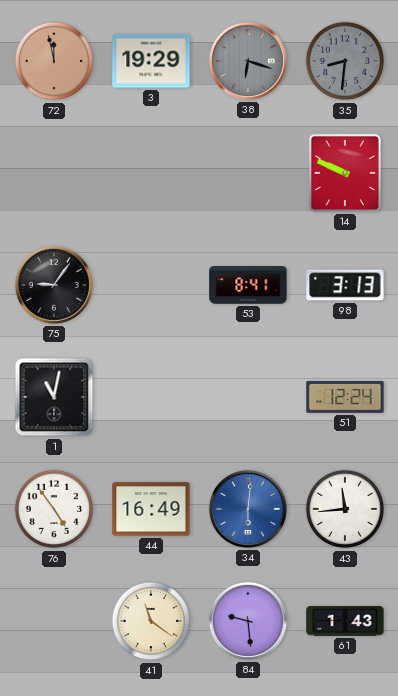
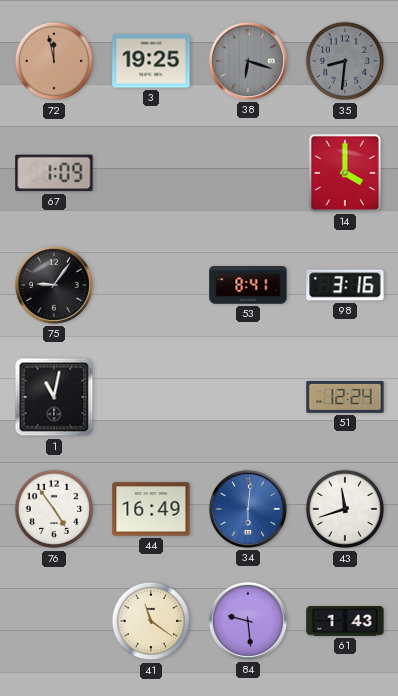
3: 19:29 -> 19:25
67: none -> 1:09
14: 9:49 -> 4:00
98: 3:13 -> 3:16
43: 11:44 -> 11:42
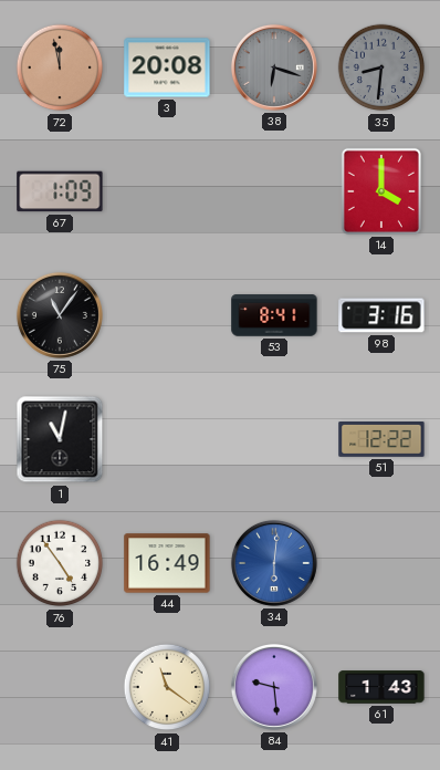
3: 19:25 -> 20:08
75: 9:06 -> 11:06
51: 12:24 -> 12:22
43: 11:42 -> none
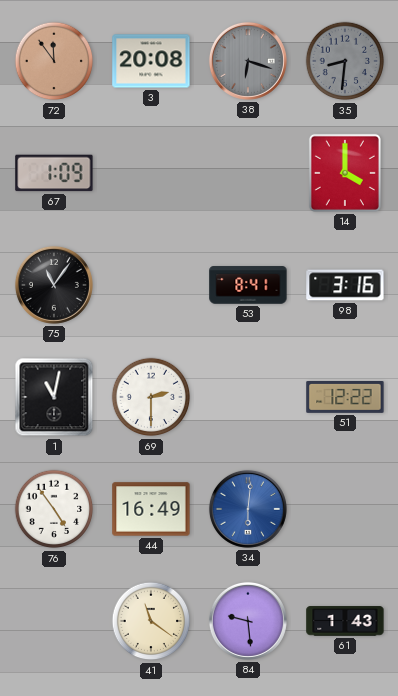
72: 11:58 -> 11:54
69: none -> 2:30
